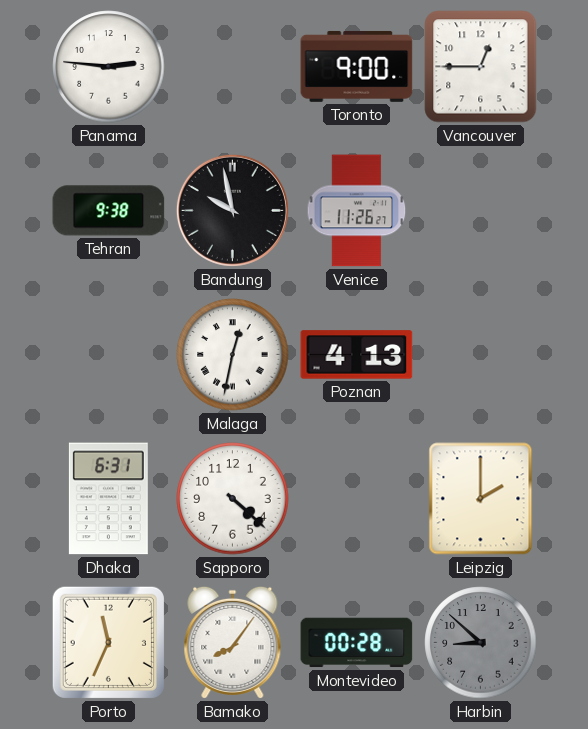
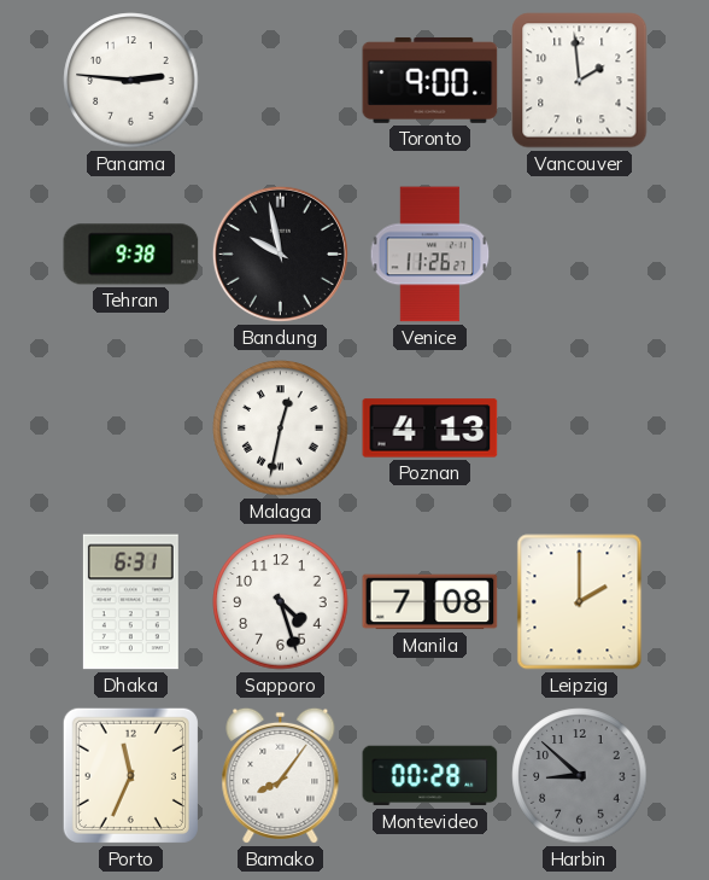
Vancouver: 12:45 -> 1:59
Sapporo: 4:22 -> 4:27
Manila: none -> 7:08
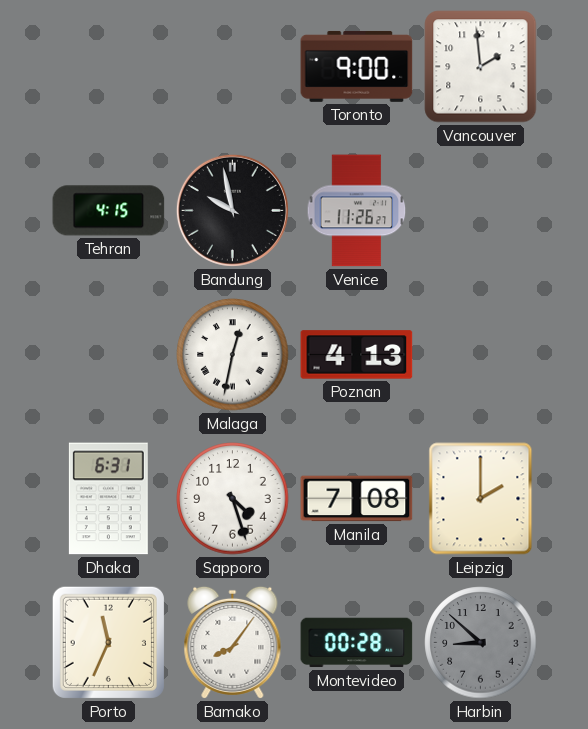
Panama: 2:46 -> none
Tehran: 9:38 -> 4:15
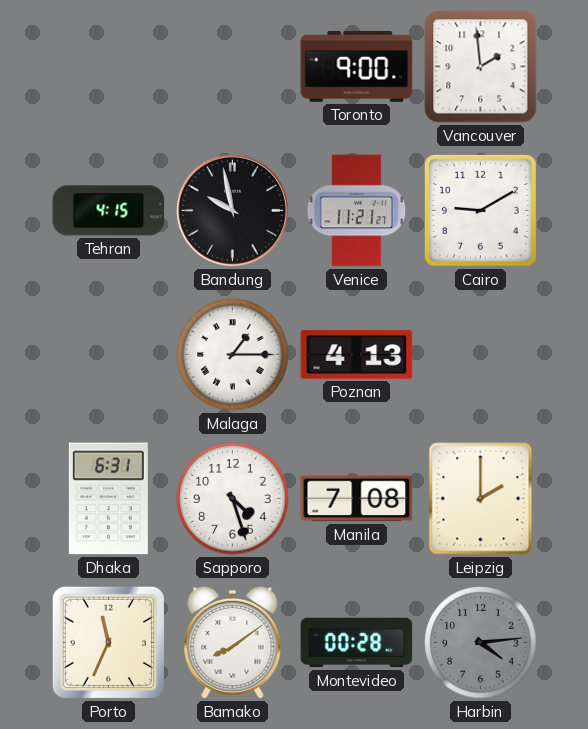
Venice: 11:26 -> 11:21
Cairo: none -> 9:10
Malaga: 12:32 -> 1:15
Bamako: 8:06 -> 8:09
Harbin: 8:52 -> 4:14
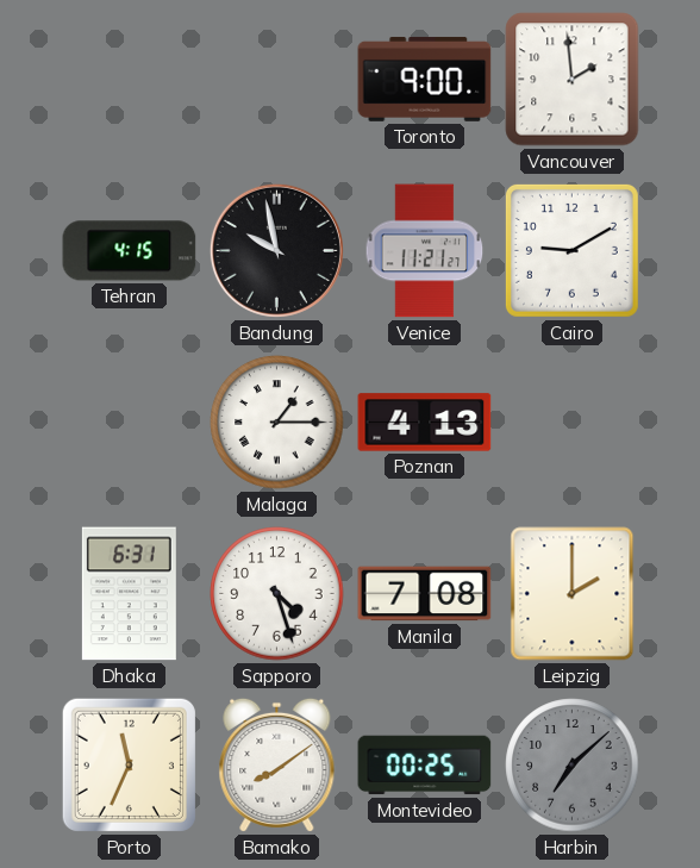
Montevideo: 00:28 -> 00:25
Harbin: 4:14 -> 7:08
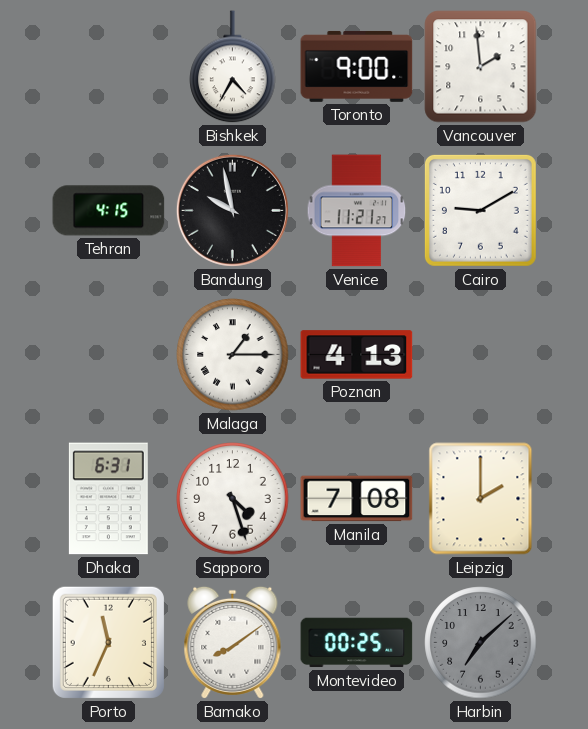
Bishkek: none -> 4:35
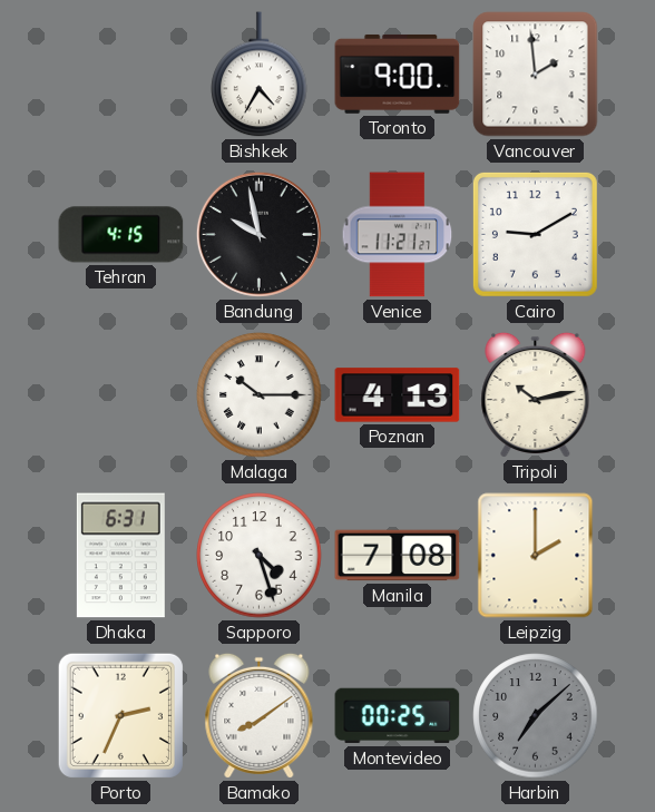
Malaga: 1:15 -> 10:15
Tripoli: none -> 10:13
Porto: 11:34 -> 2:34
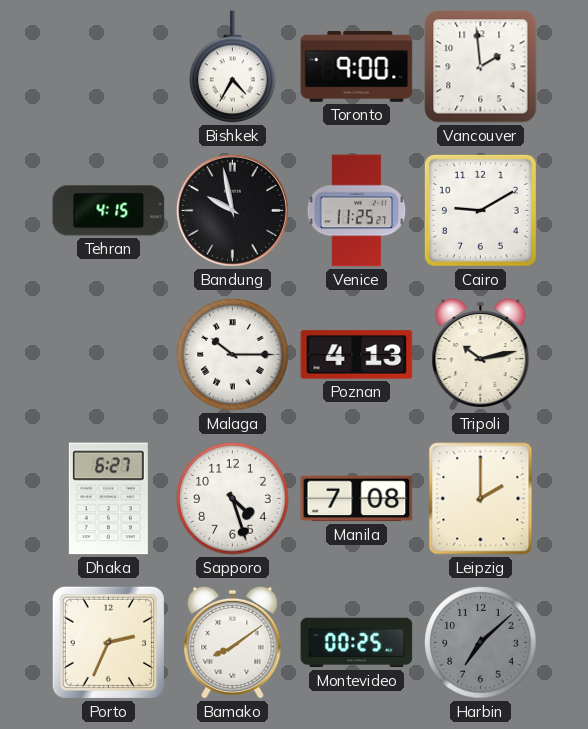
Venice: 11:21 -> 11:25
Dhaka: 6:31 -> 6:27
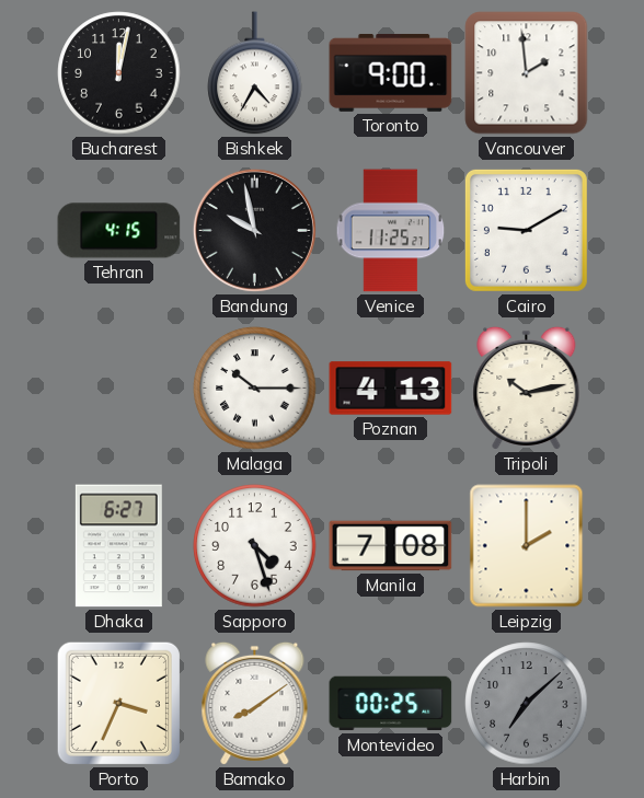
Bucharest: none -> 12:02
Porto: 2:34 -> 3:34
